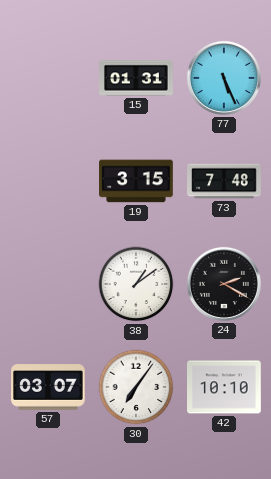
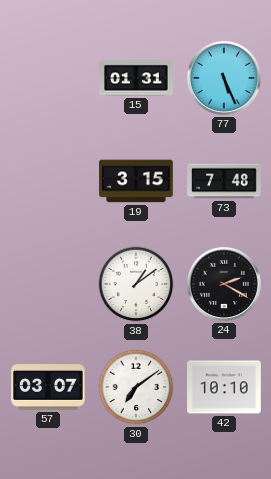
30: 7:06 -> 7:09
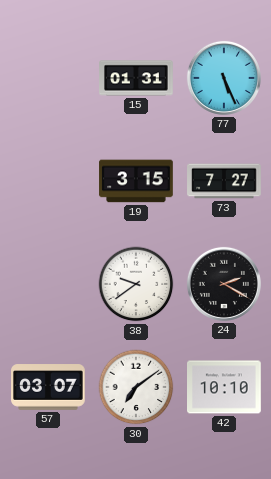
73: 7:48 -> 7:27
38: 1:09 -> 9:39
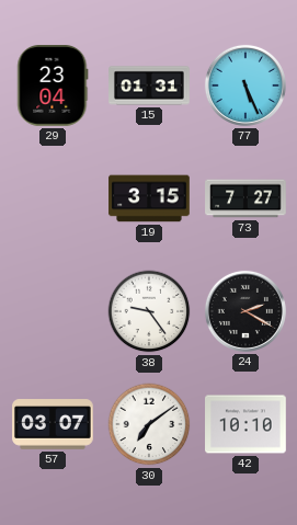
29: none -> 23:04
38: 9:39 -> 9:24
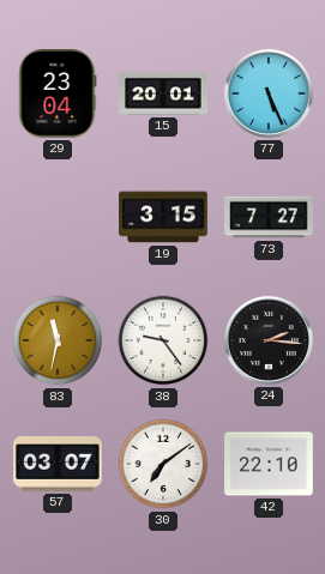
15: 01:31 -> 20:01
83: none -> 11:32
24: 2:20 -> 2:16
42: 10:10 -> 22:10
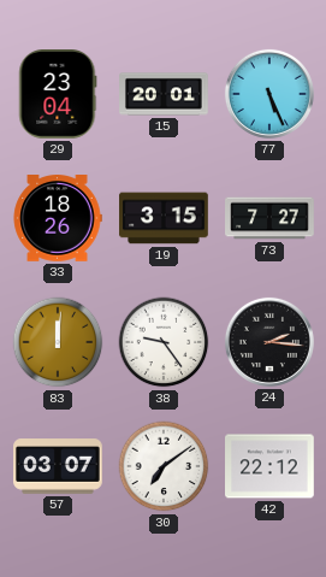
33: none -> 18:26
83: 11:32 -> 12:01
42: 22:10 -> 22:12
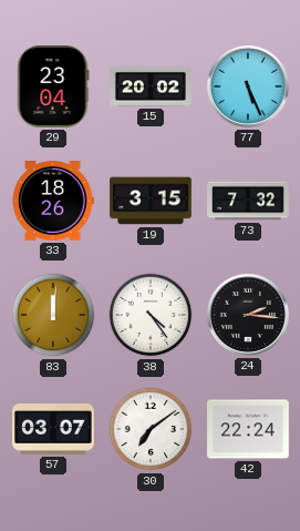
15: 20:01 -> 20:02
73: 7:27 -> 7:32
38: 9:24 -> 4:24
42: 22:12 -> 22:24
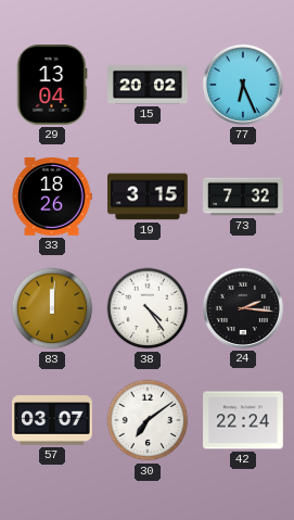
29: 23:04 -> 13:04
77: 5:26 -> 6:26
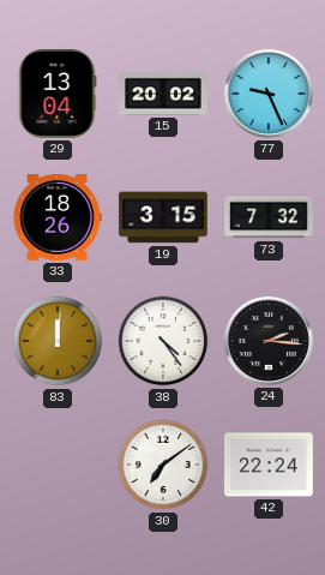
77: 6:26 -> 9:26
57: 03:07 -> none
